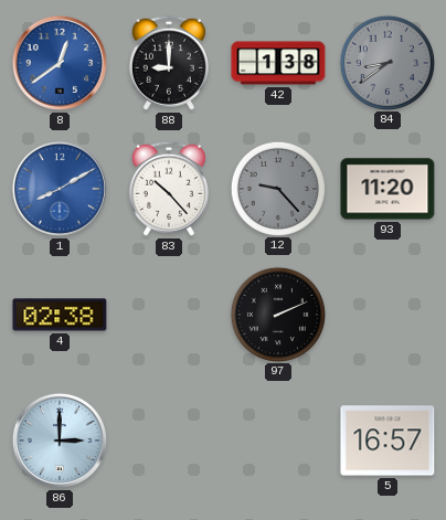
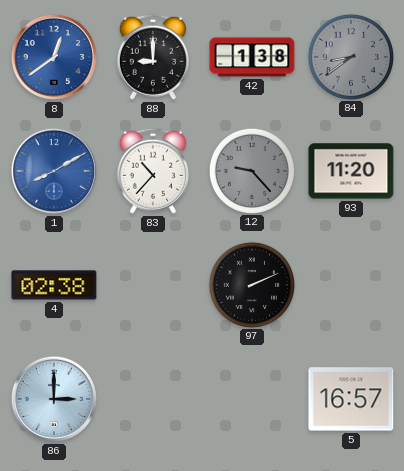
83: 10:23 -> 10:37
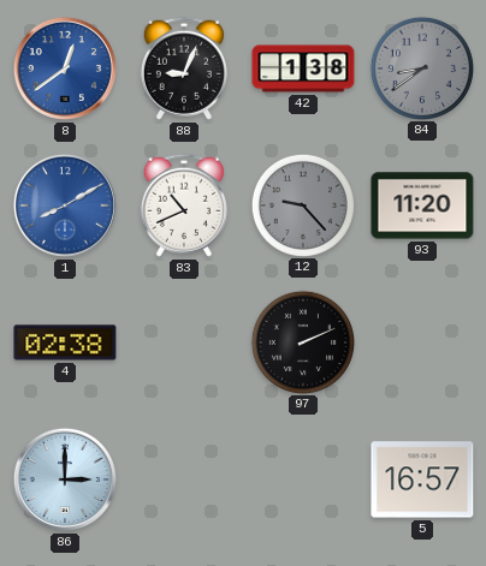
88: 9:00 -> 9:04
83: 10:37 -> 10:41
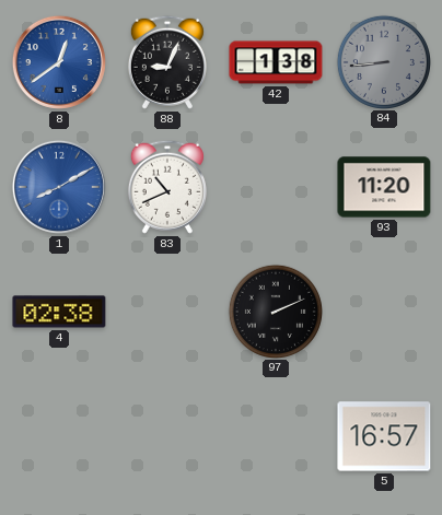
84: 8:39 -> 8:44
12: 9:23 -> none
86: 3:00 -> none
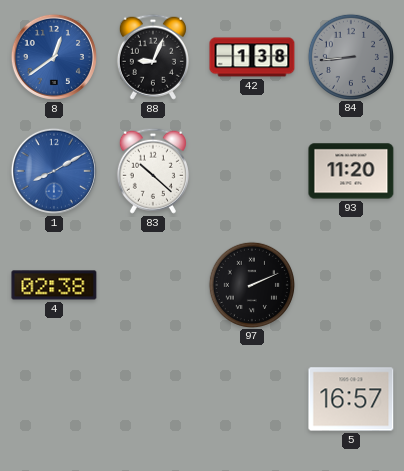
83: 10:41 -> 10:22
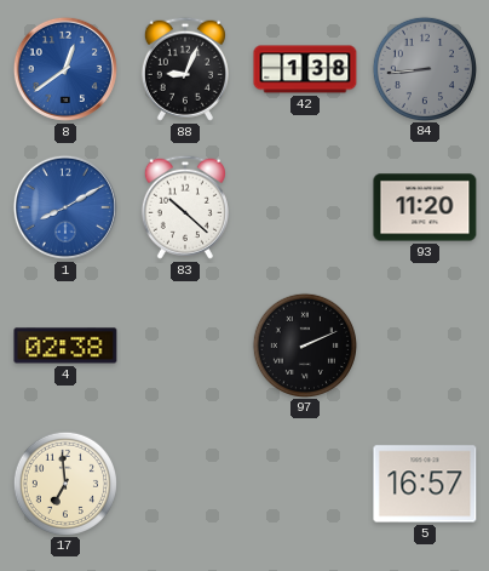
17: none -> 6:59
